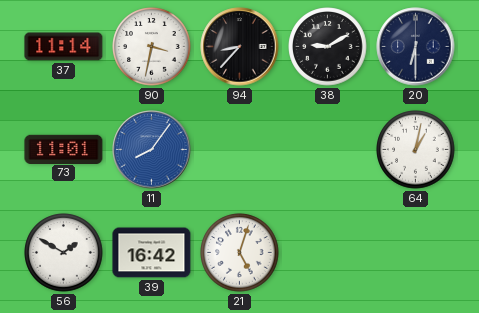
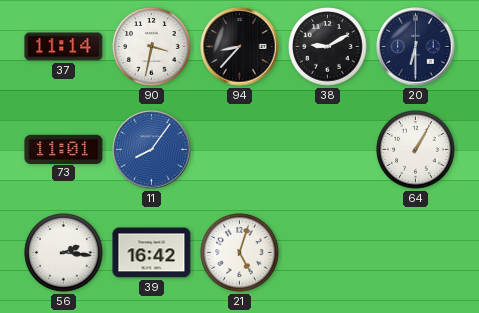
64: 1:02 -> 1:05
56: 1:50 -> 2:16
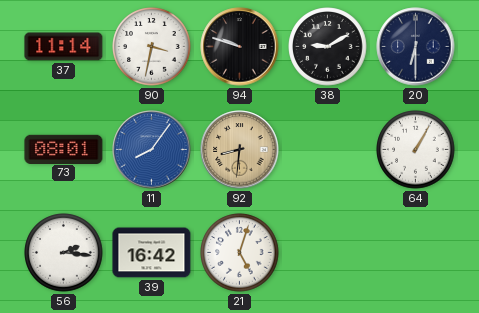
94: 8:37 -> 9:48
73: 11:01 -> 08:01
92: none -> 8:31
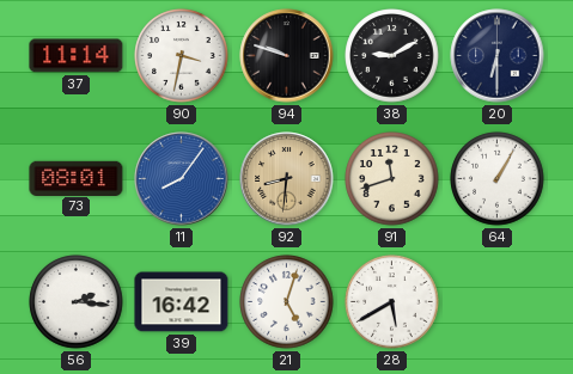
91: none -> 11:42
28: none -> 5:40
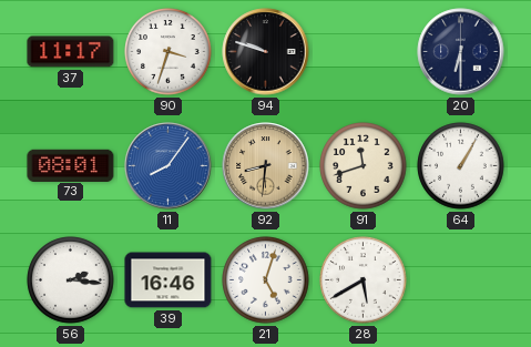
37: 11:14 -> 11:17
90: 3:32 -> 3:33
38: 9:10 -> none
39: 16:42 -> 16:46
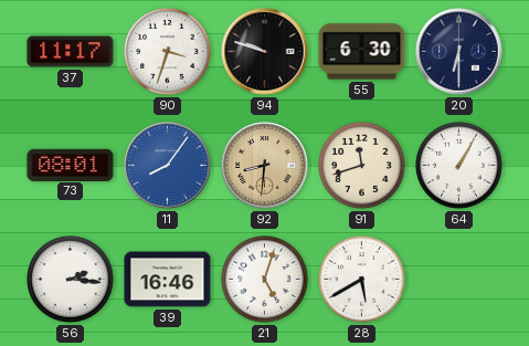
55: none -> 6:30
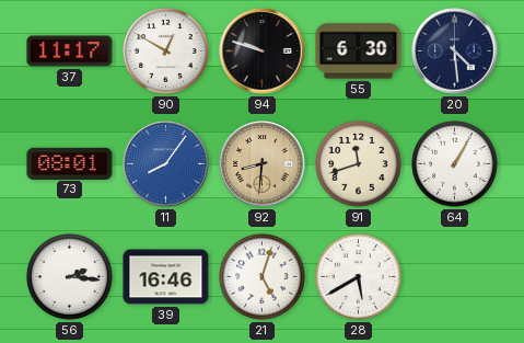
90: 3:33 -> 12:50
20: 6:30 -> 4:29
